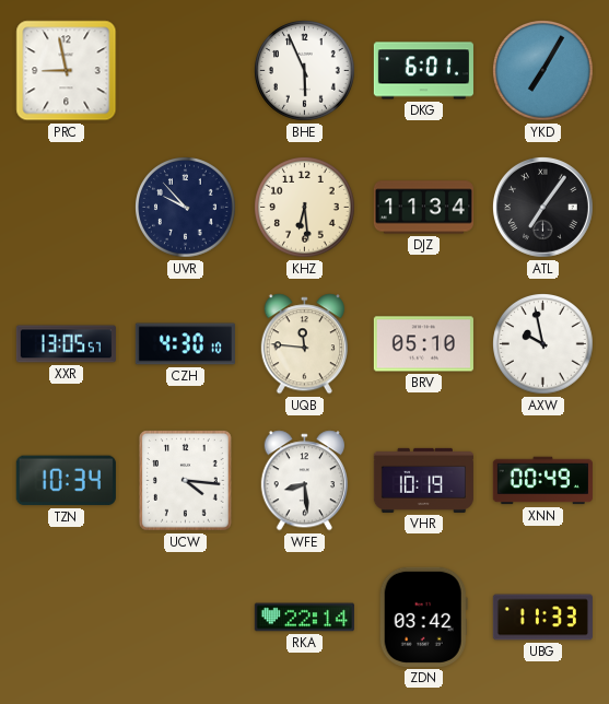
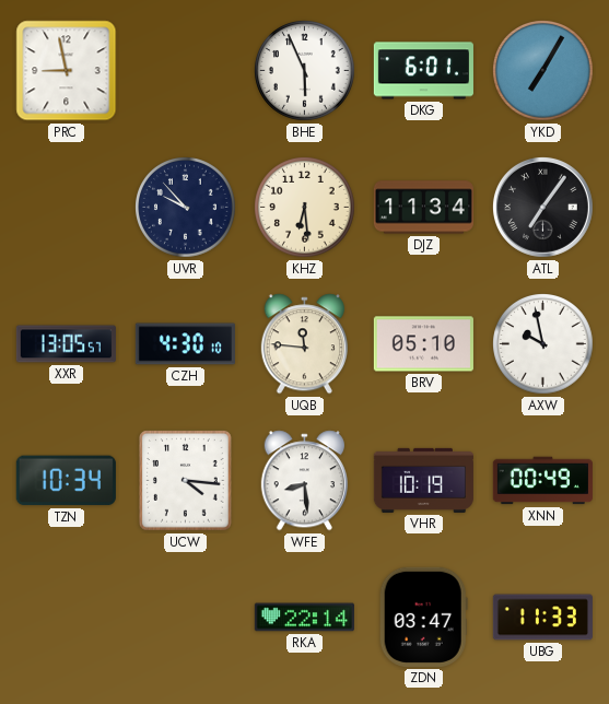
ZDN: 03:42 -> 03:47
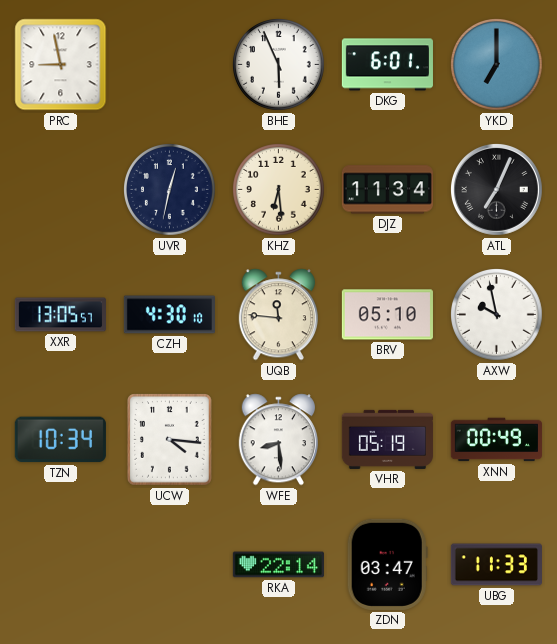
YKD: 7:05 -> 7:00
UVR: 9:53 -> 12:32
ATL: 7:06 -> 7:04
VHR: 10:19 -> 05:19
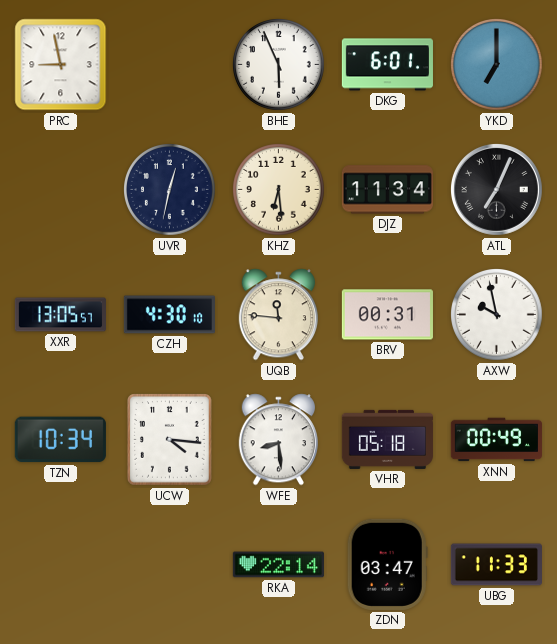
BRV: 05:10 -> 00:31
VHR: 05:19 -> 05:18
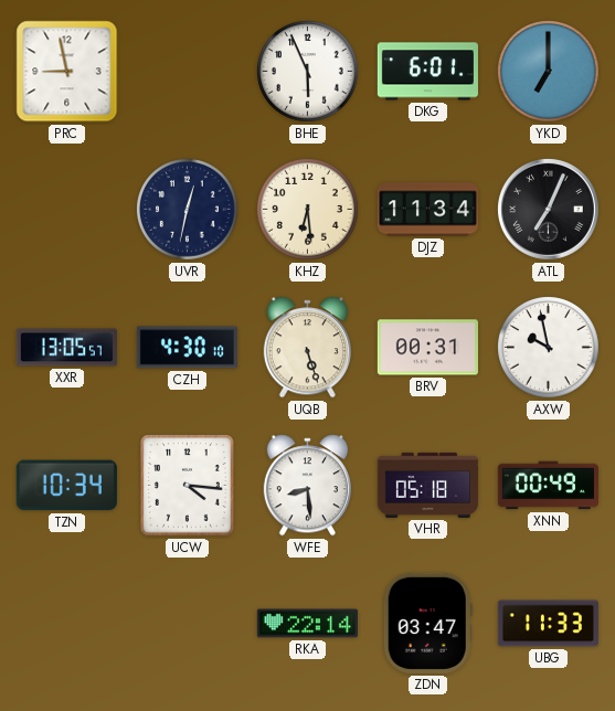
UQB: 11:46 -> 5:27
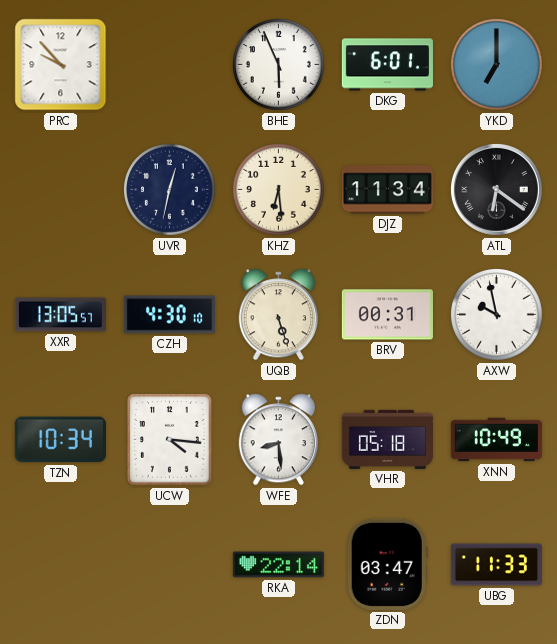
PRC: 8:58 -> 9:53
ATL: 7:04 -> 6:21
XNN: 00:49 -> 10:49
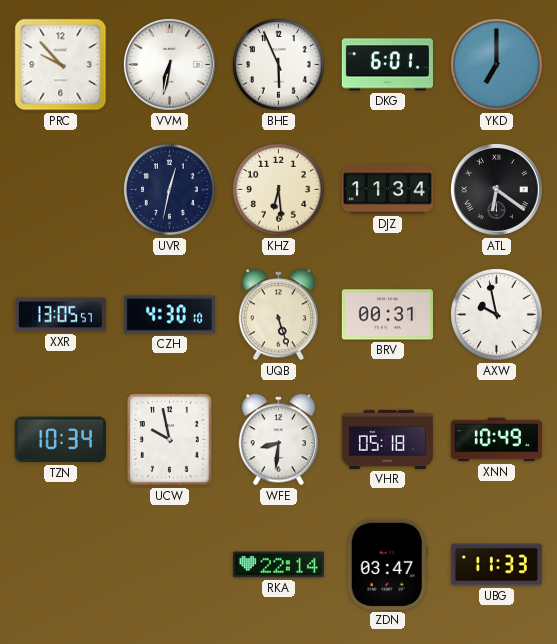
VVM: none -> 6:32
UCW: 4:16 -> 9:58
WFE: 8:29 -> 8:31
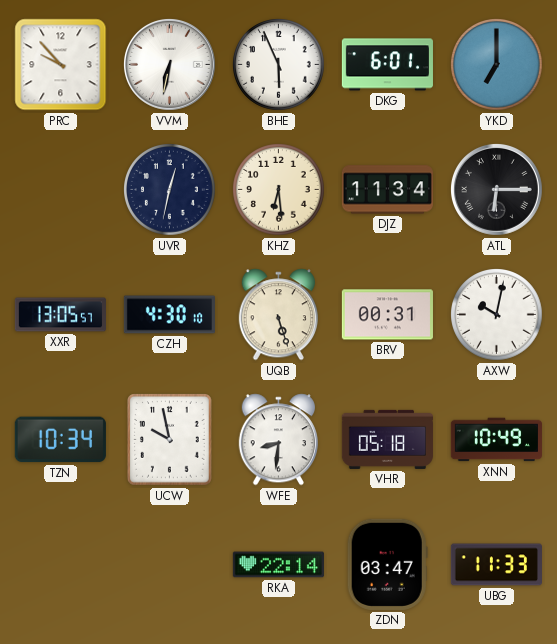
ATL: 6:21 -> 6:15
AXW: 9:58 -> 10:02
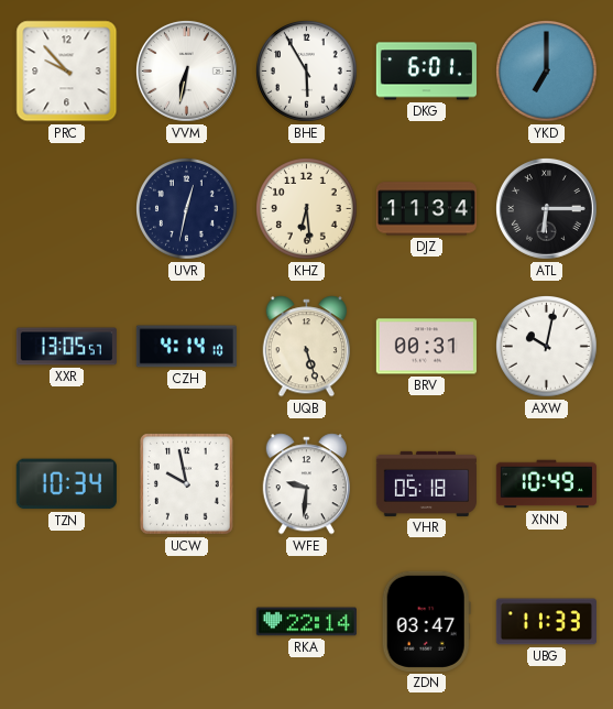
BHE: 5:56 -> 5:55
CZH: 4:30 -> 4:14
WFE: 8:31 -> 9:31
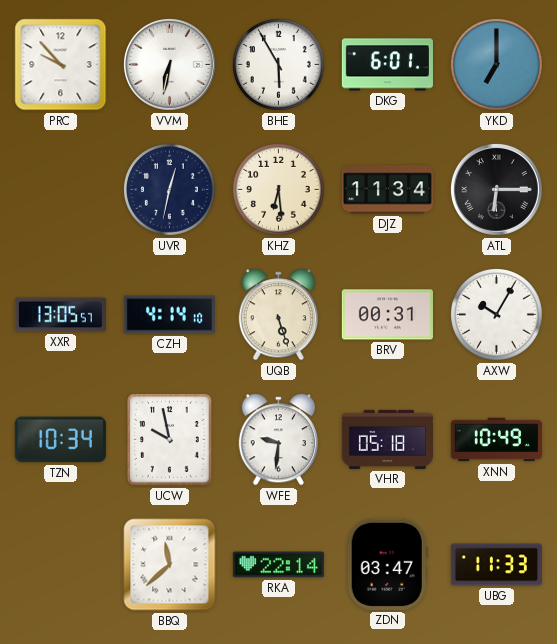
AXW: 10:02 -> 10:05
BBQ: none -> 11:38
